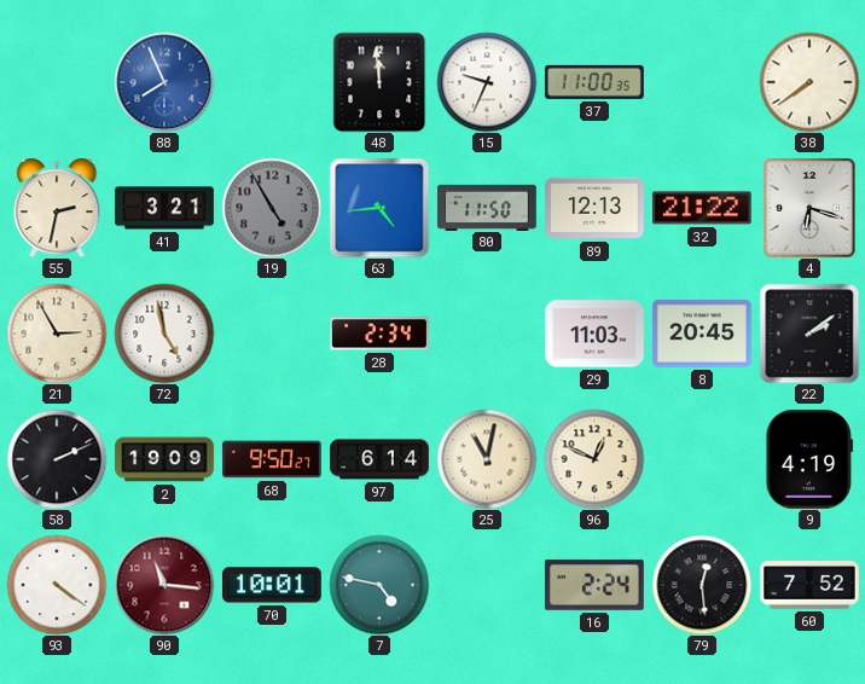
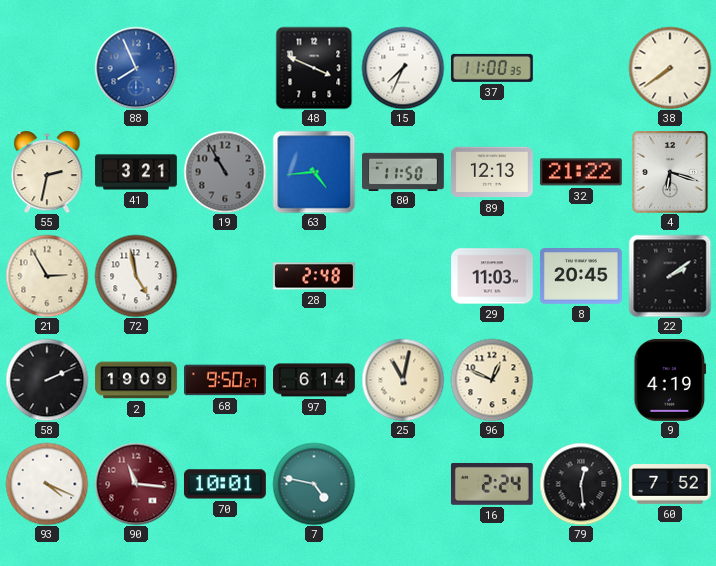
48: 11:59 -> 3:49
15: 9:34 -> 7:34
19: 4:55 -> 10:55
28: 2:34 -> 2:48
93: 4:21 -> 4:19
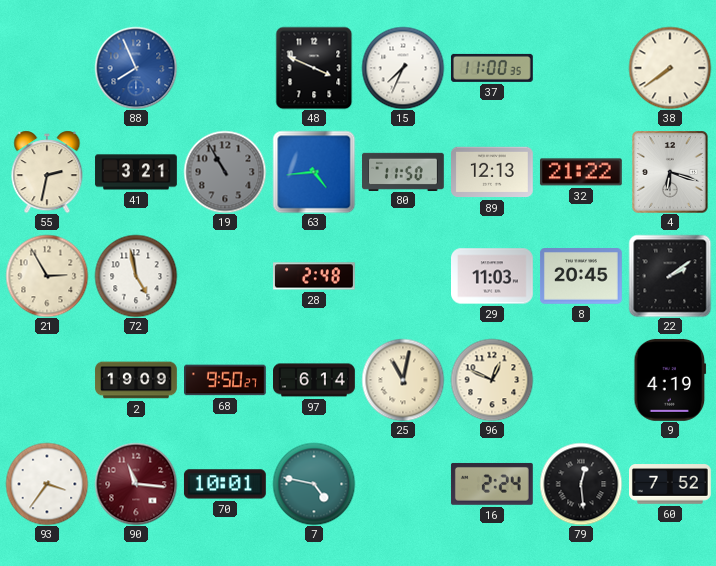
58: 2:11 -> none
93: 4:19 -> 3:36
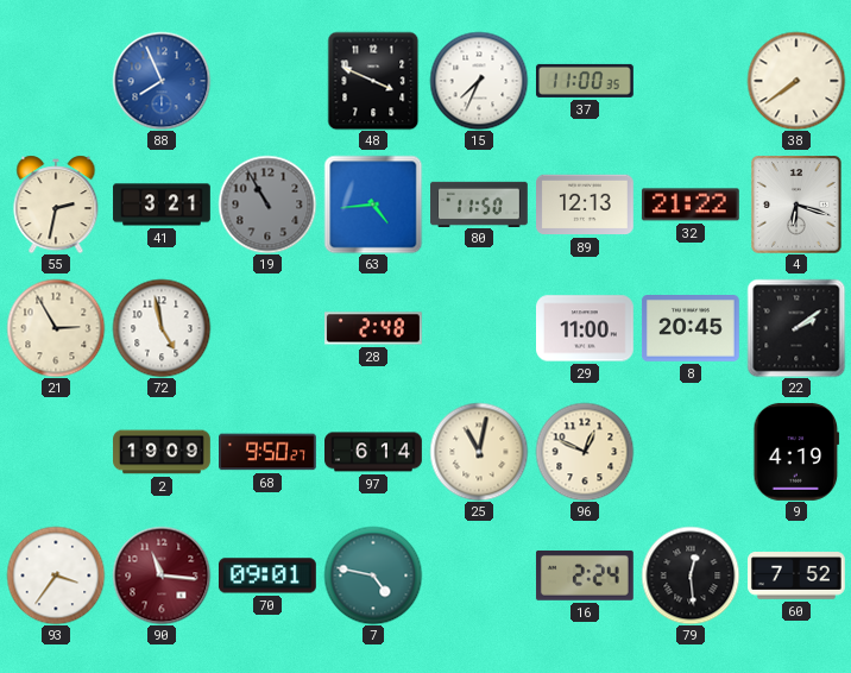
29: 11:03 -> 11:00
70: 10:01 -> 09:01
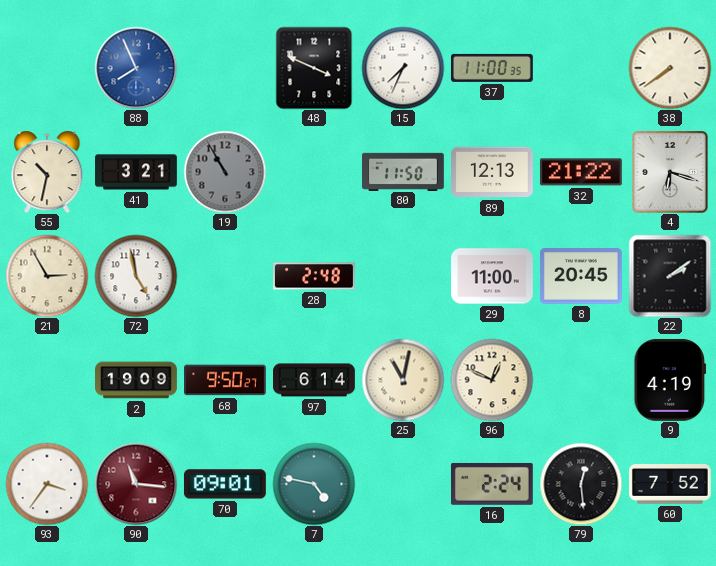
55: 2:32 -> 10:32
63: 4:44 -> none
